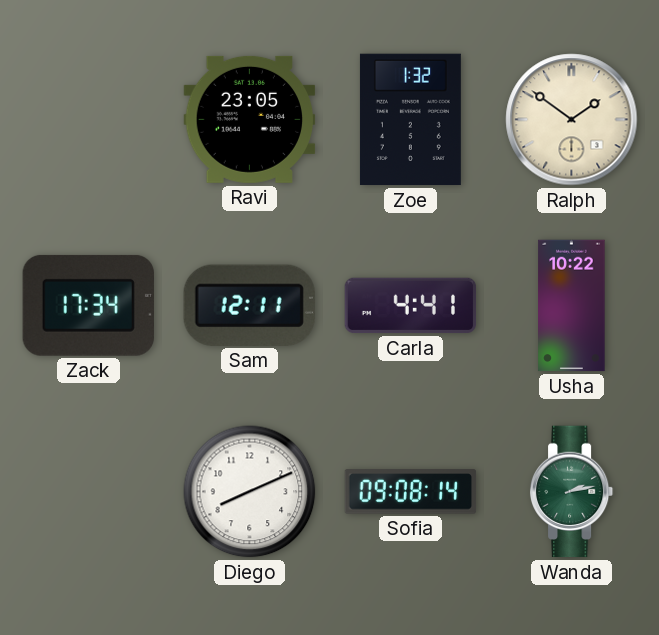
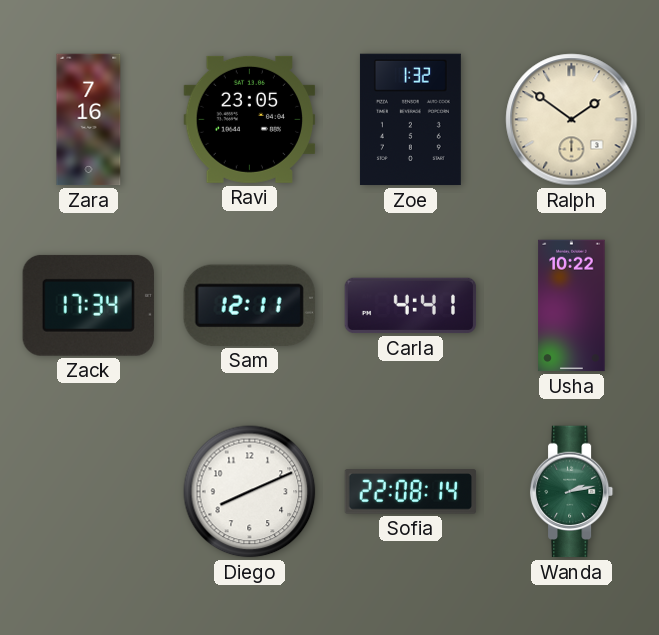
Zara: none -> 7:16
Sofia: 09:08 -> 22:08
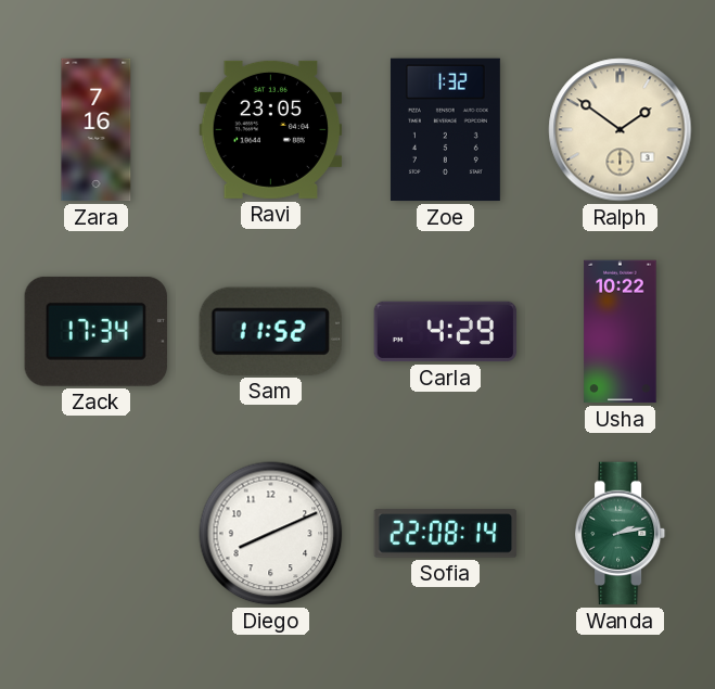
Sam: 12:11 -> 11:52
Carla: 4:41 -> 4:29
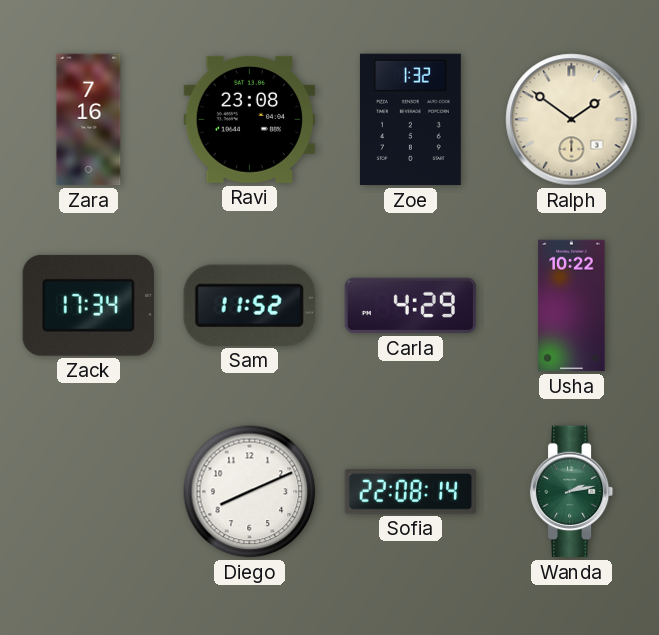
Ravi: 23:05 -> 23:08
